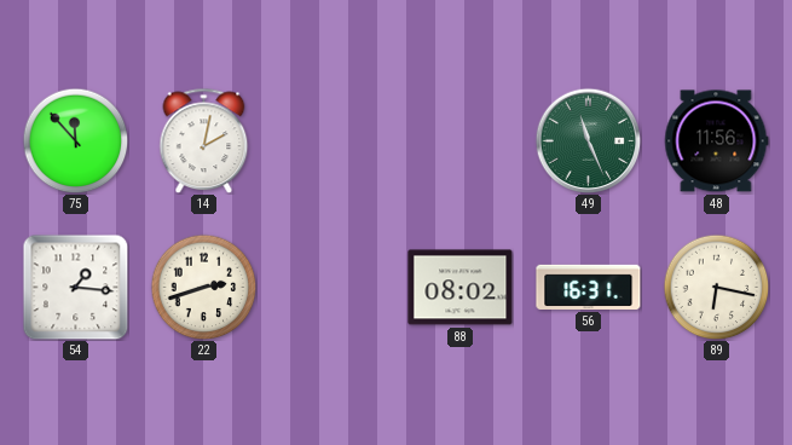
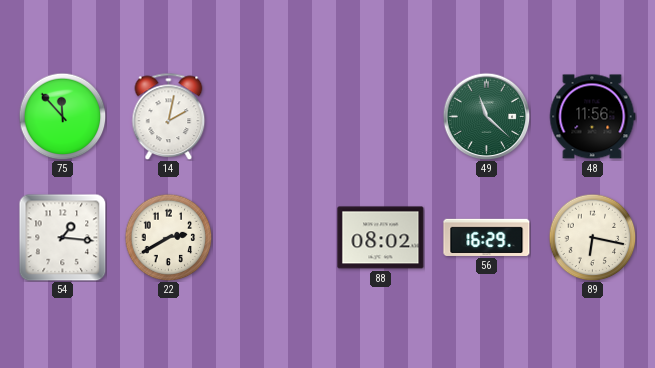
49: 11:26 -> 11:22
22: 2:42 -> 2:40
56: 16:31 -> 16:29
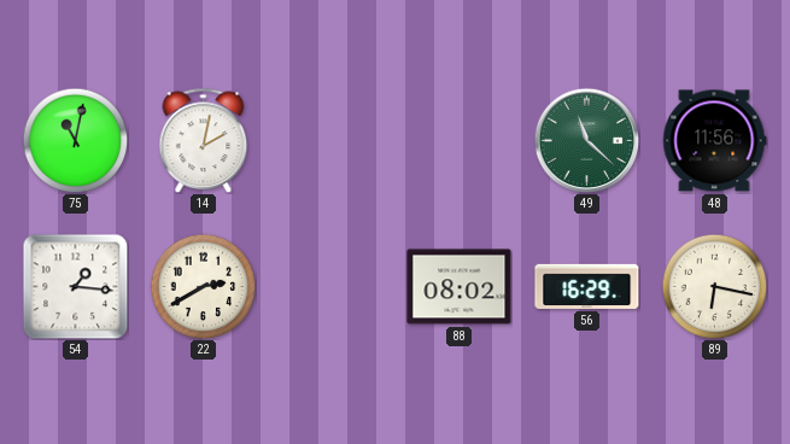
75: 11:53 -> 11:02
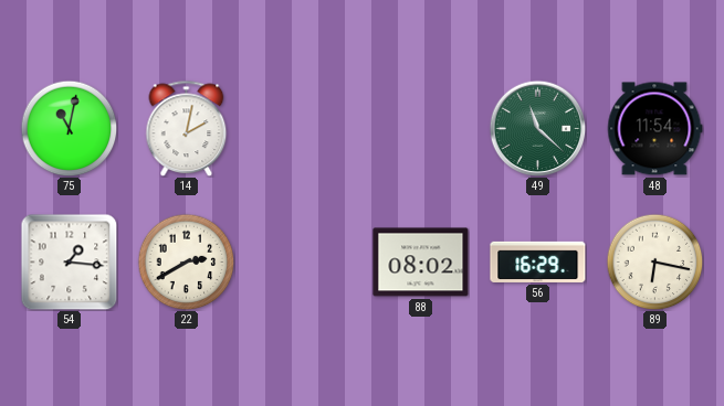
48: 11:56 -> 11:54
